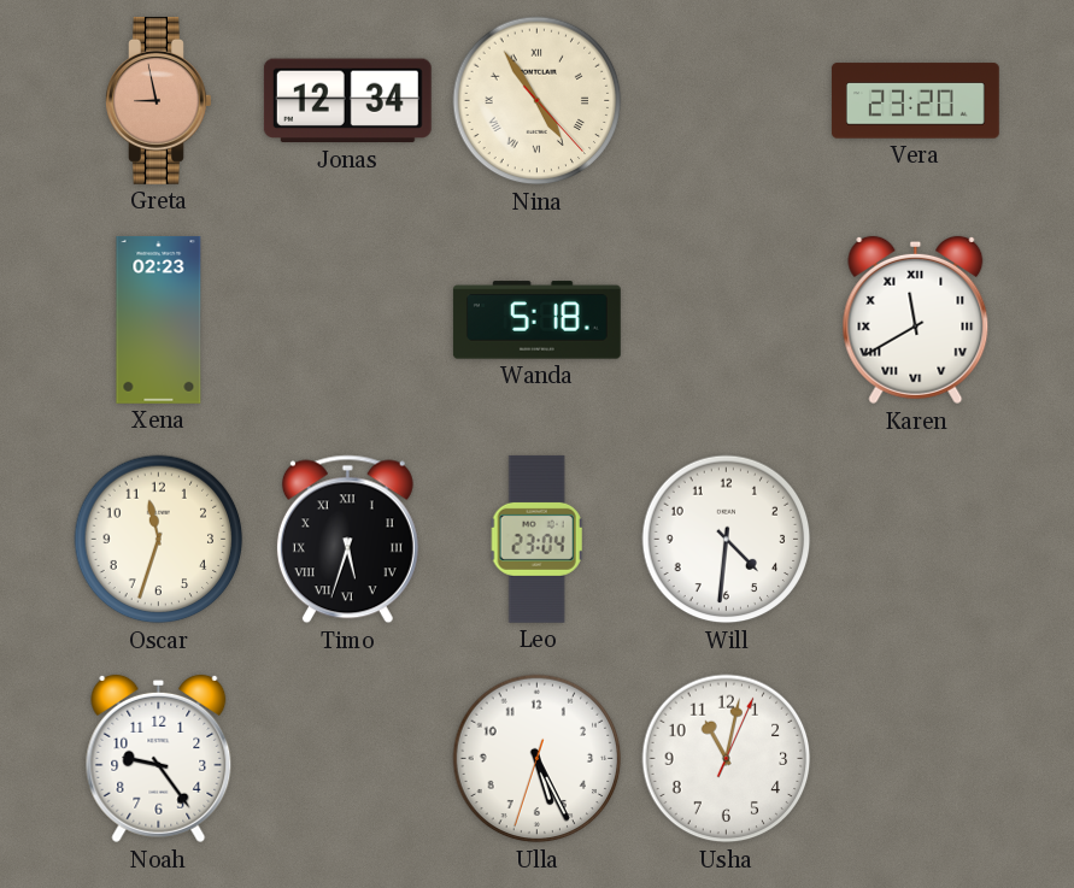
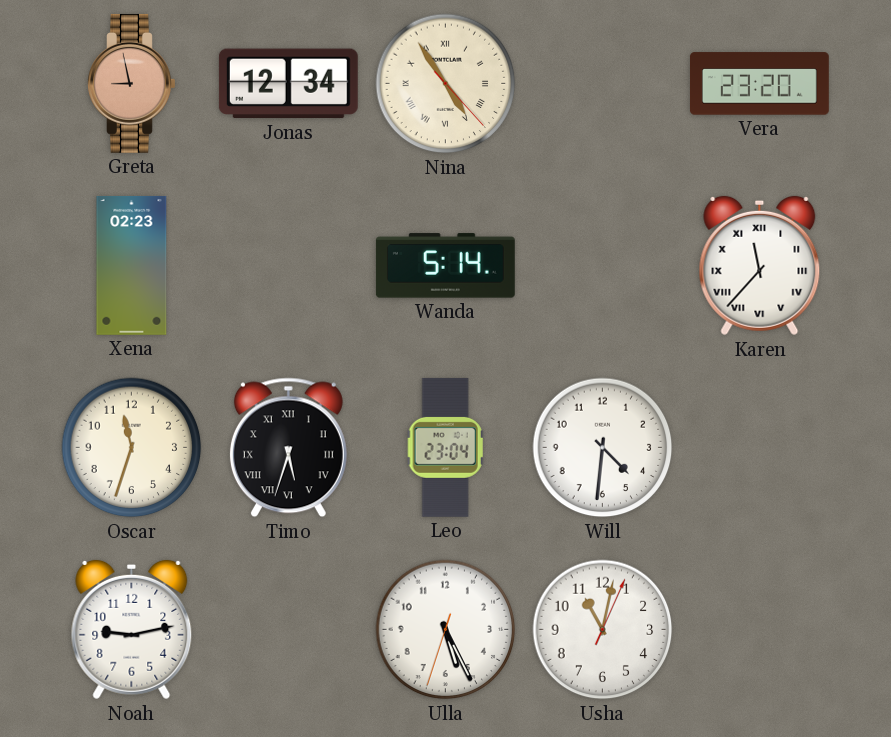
Wanda: 5:18 -> 5:14
Karen: 11:40 -> 11:37
Noah: 9:24 -> 9:13
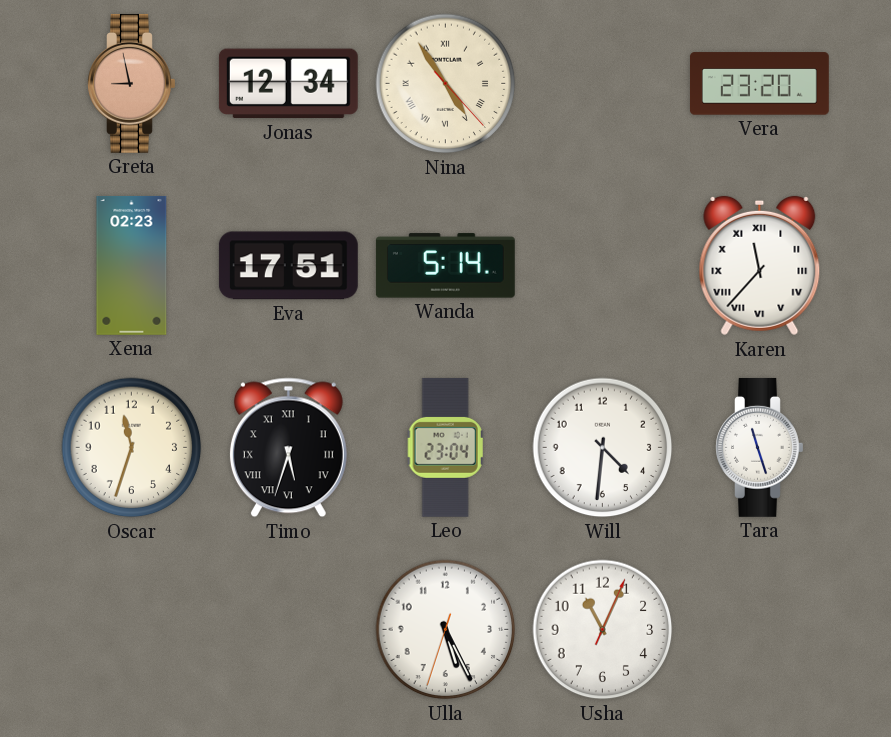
Eva: none -> 17:51
Tara: none -> 11:27
Noah: 9:13 -> none
Usha: 11:02 -> 11:04
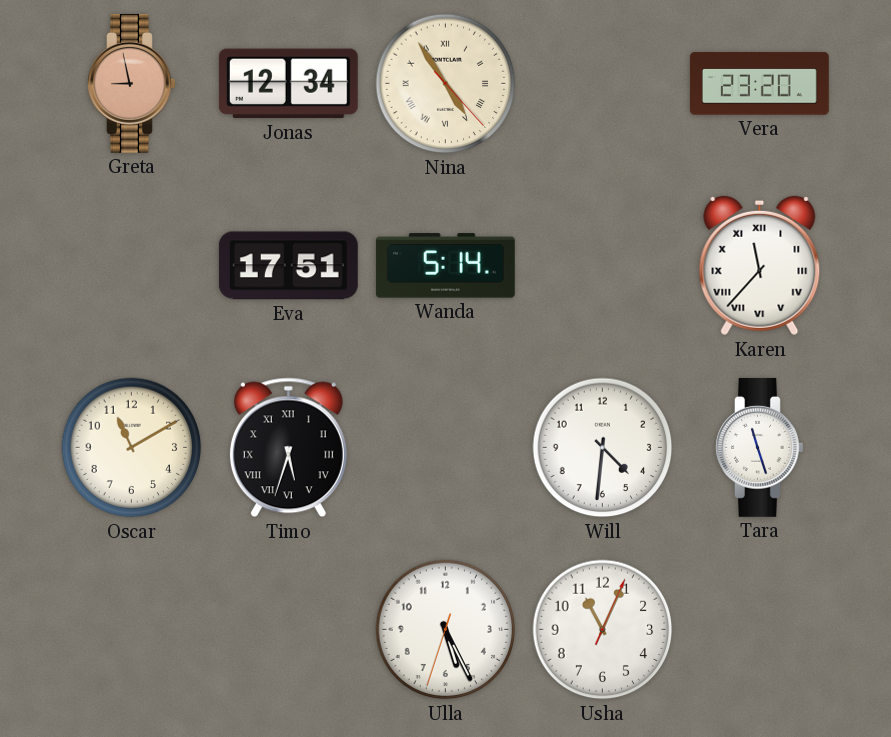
Xena: 02:23 -> none
Oscar: 11:33 -> 11:10
Leo: 23:04 -> none
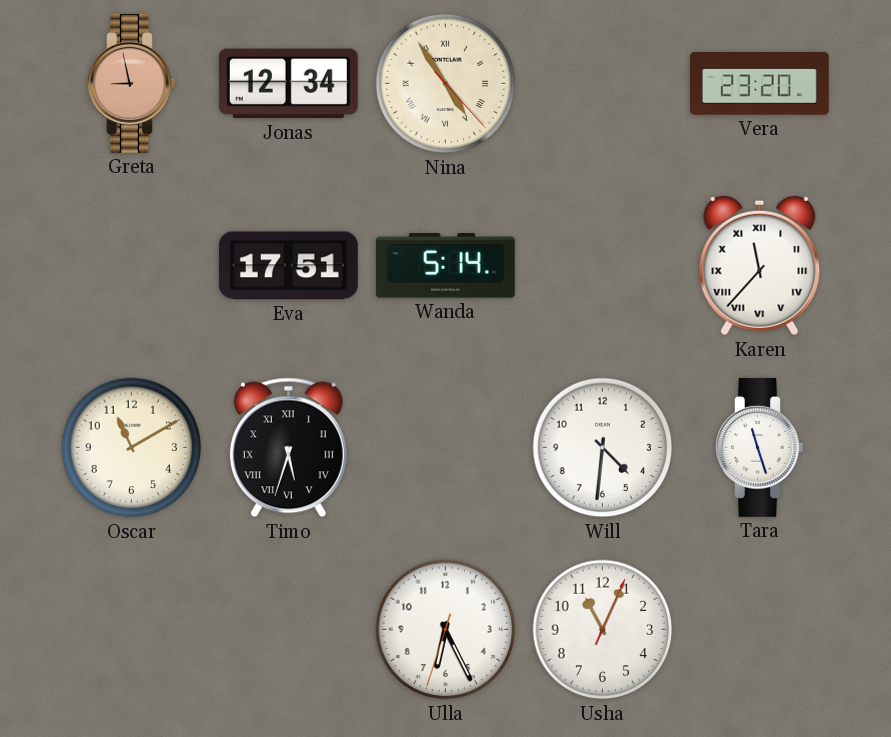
Ulla: 5:25 -> 6:25
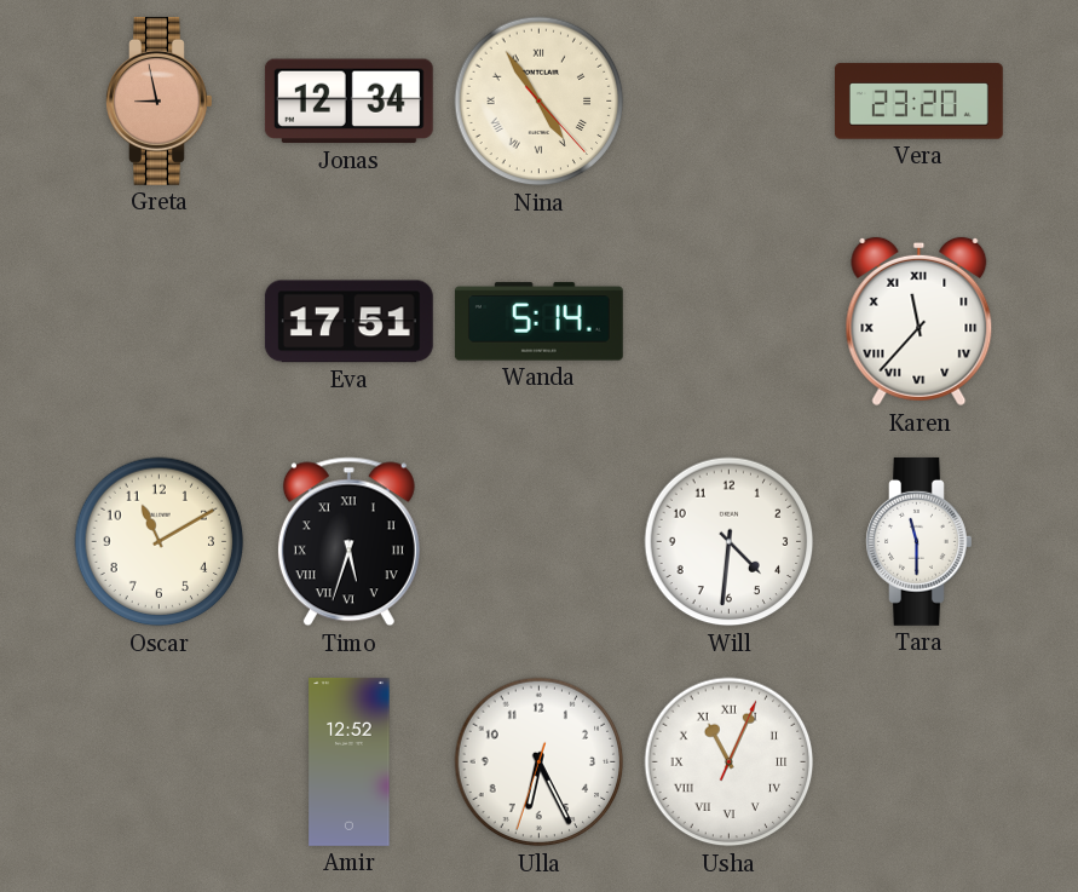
Tara: 11:27 -> 11:30
Amir: none -> 12:52
Usha numerals: Arabic -> Roman
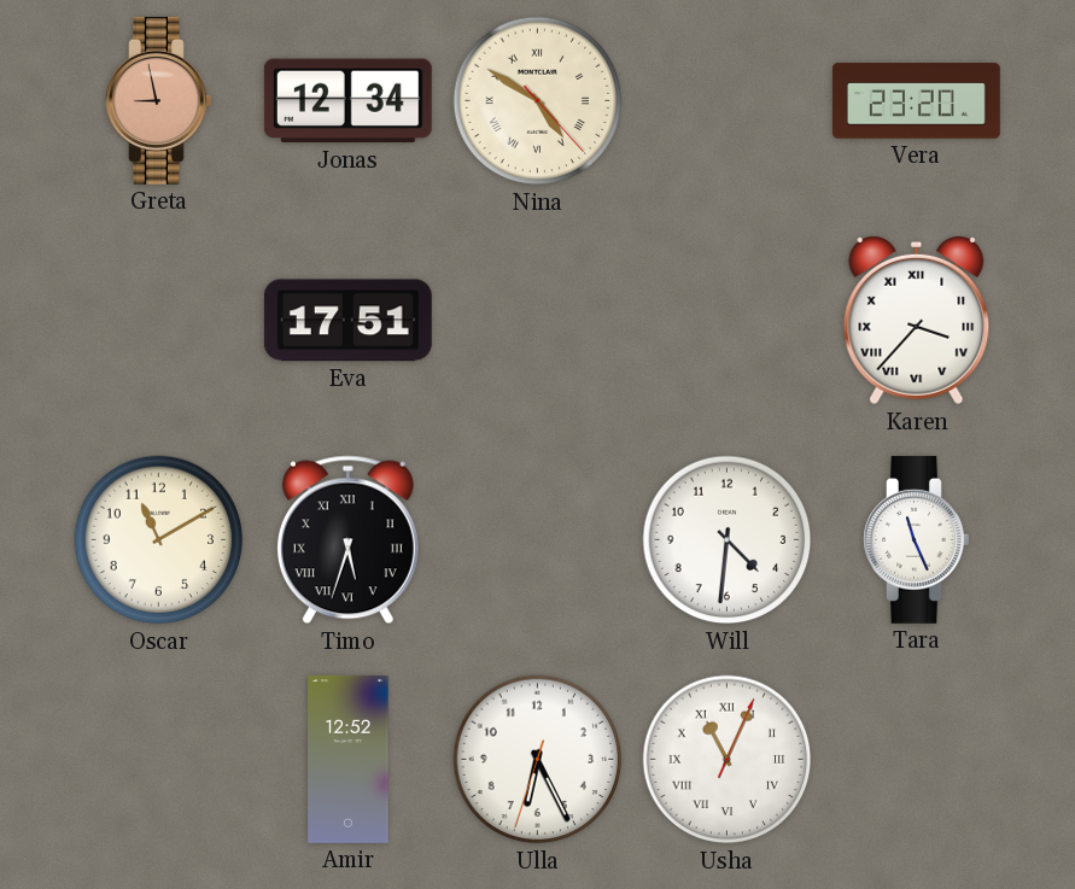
Nina: 4:54 -> 4:50
Wanda: 5:14 -> none
Karen: 11:37 -> 3:37
Tara: 11:30 -> 11:26
